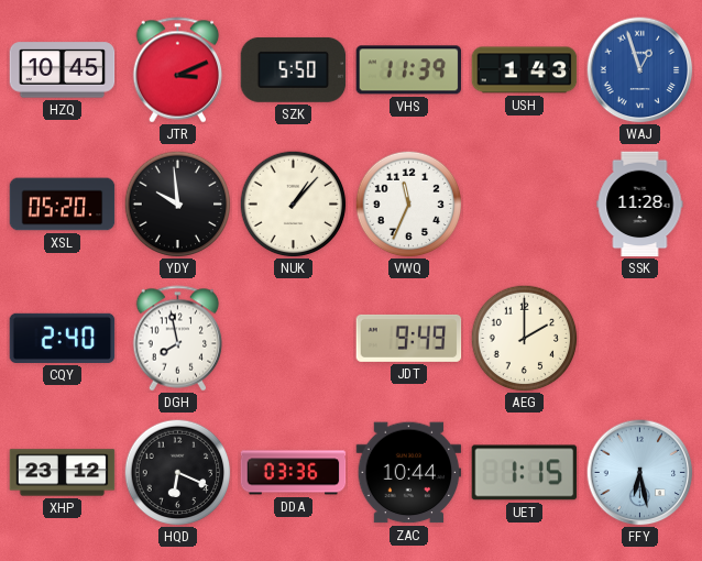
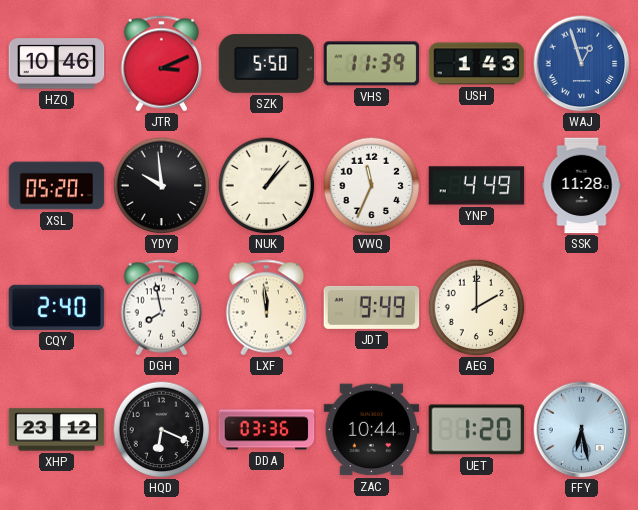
HZQ: 10:45 -> 10:46
YNP: none -> 4:49
LXF: none -> 11:59
UET: 1:15 -> 1:20
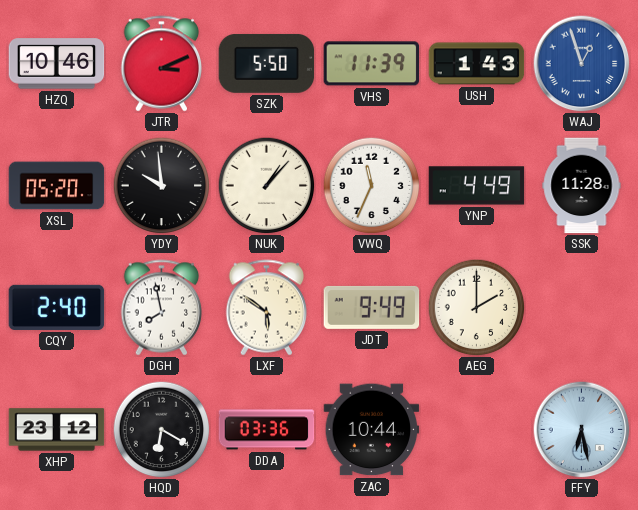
LXF: 11:59 -> 5:51
HQD: 6:19 -> 6:20
UET: 1:20 -> none
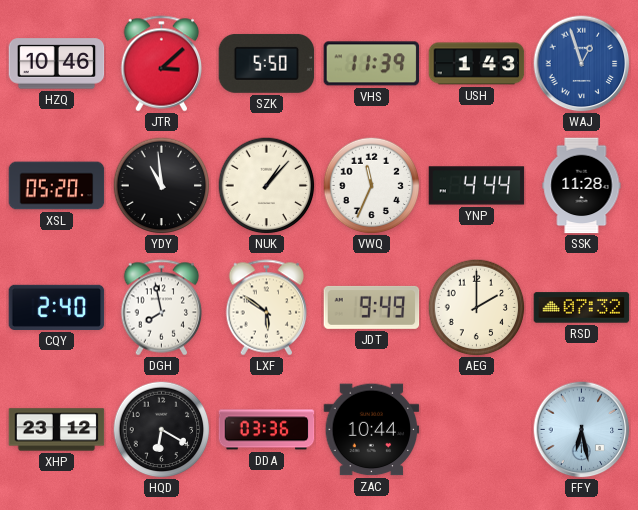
JTR: 3:11 -> 3:08
YDY: 9:59 -> 10:59
YNP: 4:49 -> 4:44
RSD: none -> 07:32
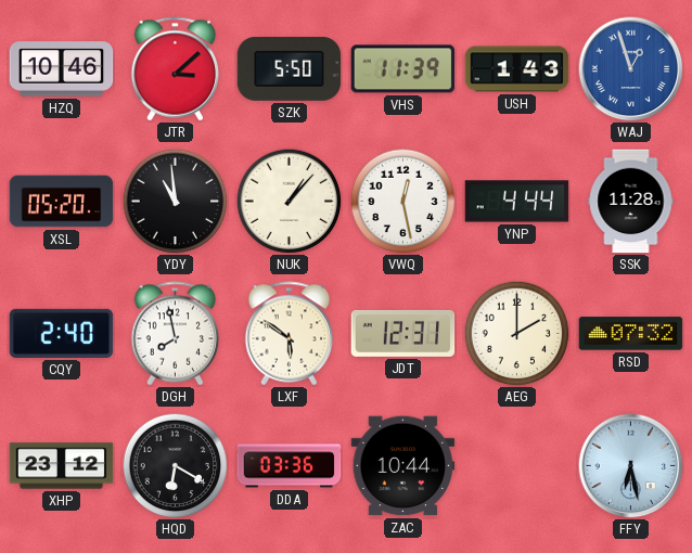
VWQ: 11:34 -> 12:28
JDT: 9:49 -> 12:31
